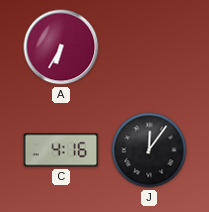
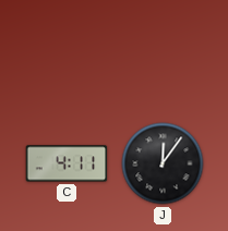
A: 6:35 -> none
C: 4:16 -> 4:11
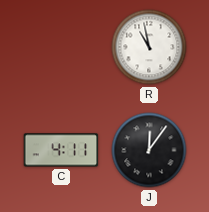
R: none -> 10:58
